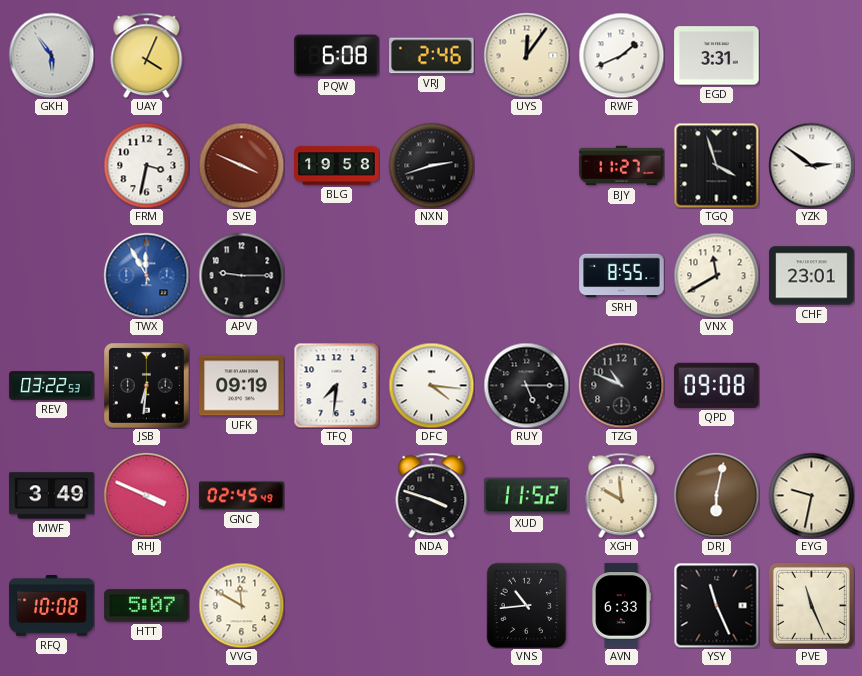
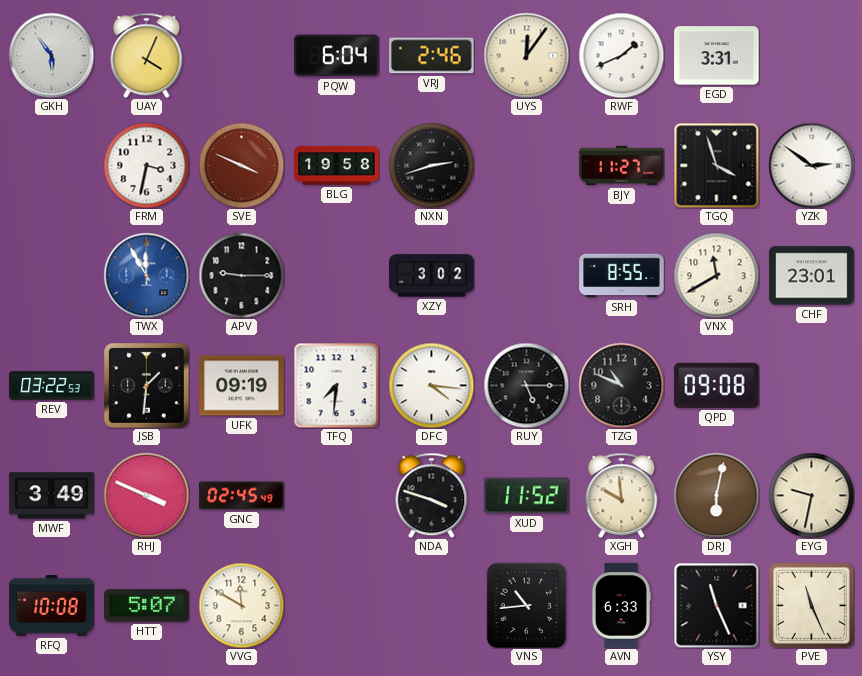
PQW: 6:08 -> 6:04
XZY: none -> 3:02
JSB: 6:31 -> 1:31
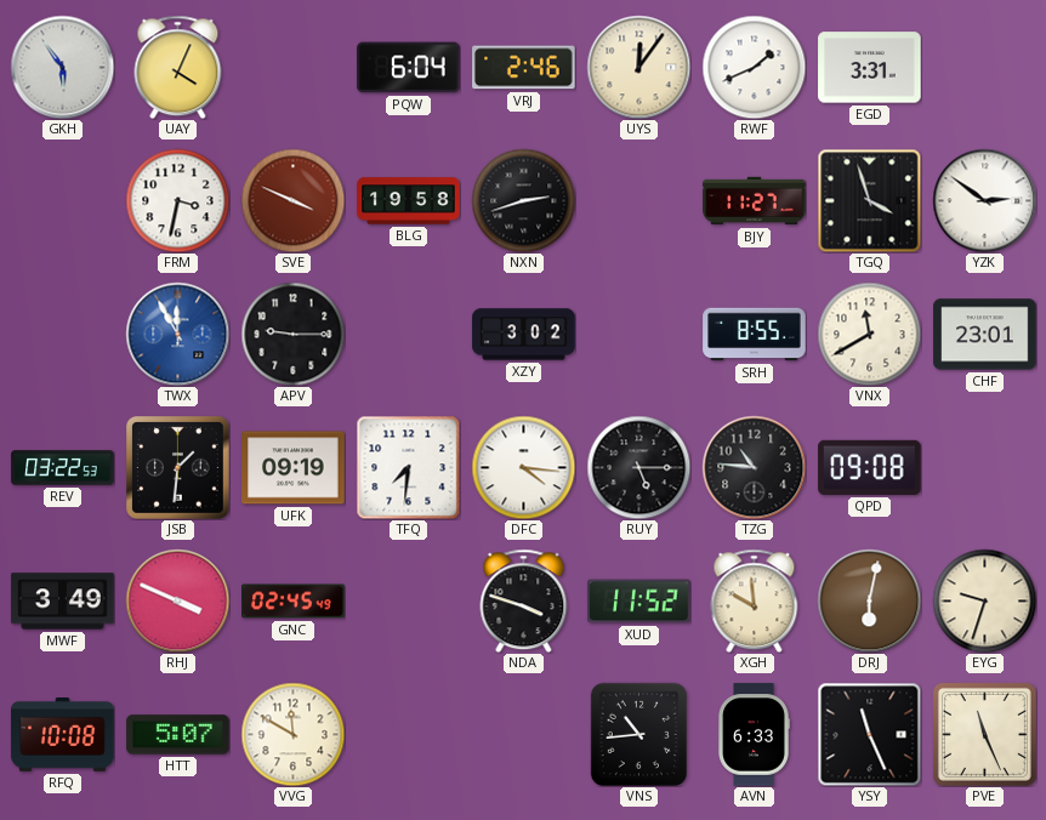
TZG: 10:49 -> 10:46
EYG: 9:32 -> 9:33
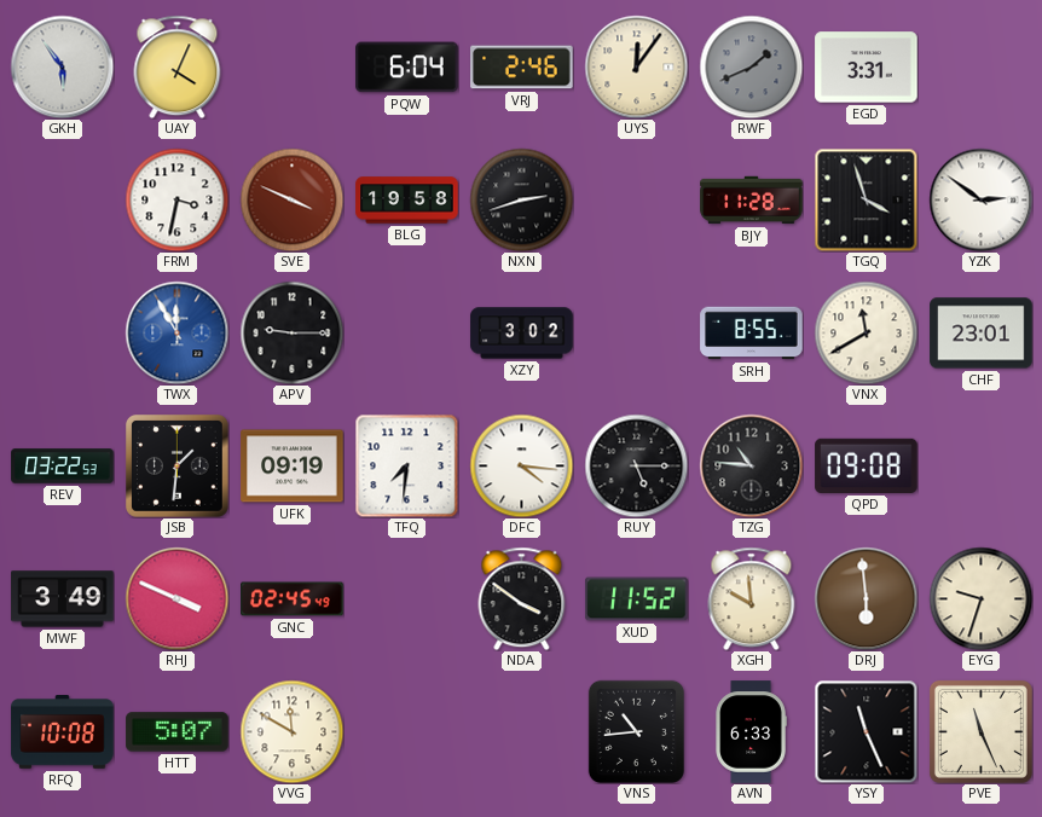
RWF dial: white -> grey
BJY: 11:27 -> 11:28
NDA: 3:48 -> 3:51
DRJ: 6:02 -> 5:59
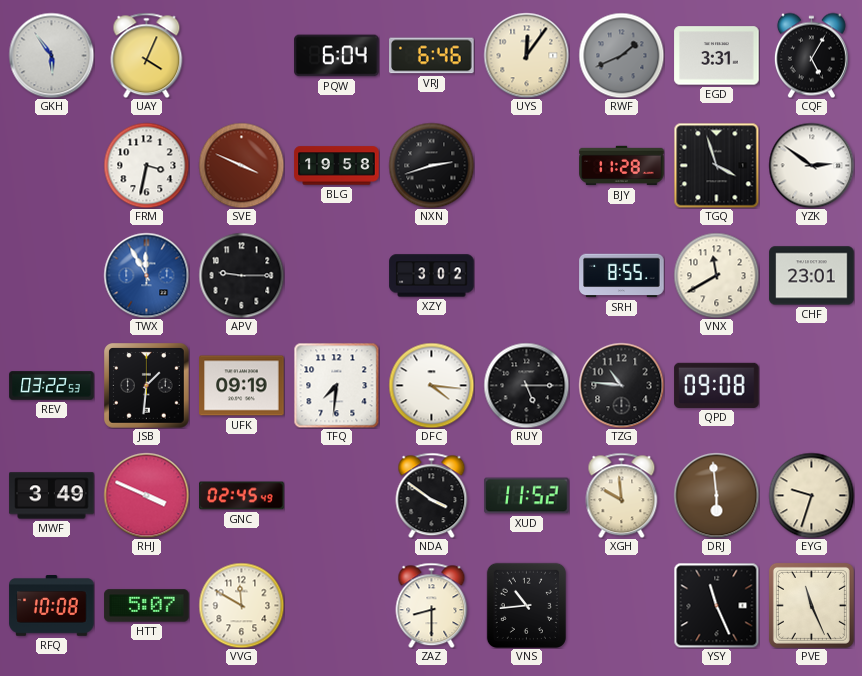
VRJ: 2:46 -> 6:46
CQF: none -> 5:05
ZAZ: none -> 8:30
AVN: 6:33 -> none
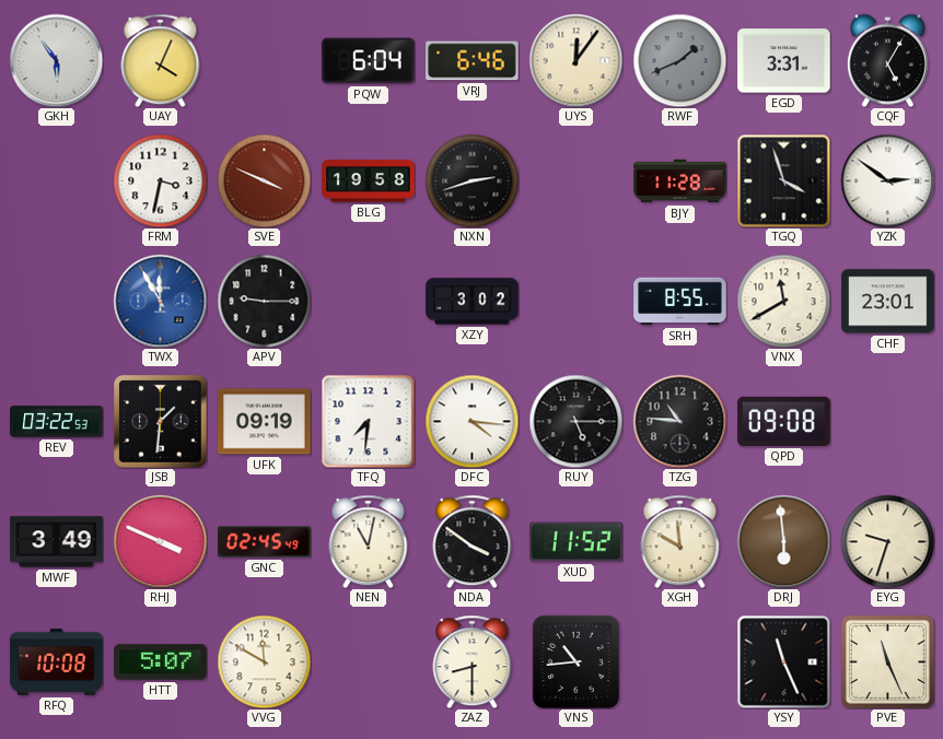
NEN: none -> 11:02
